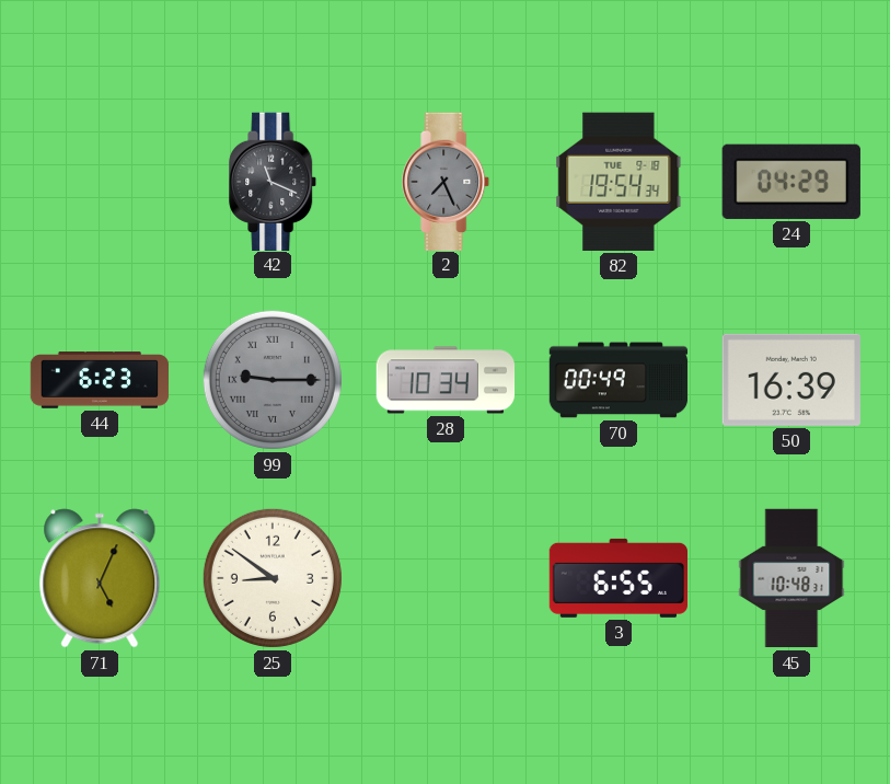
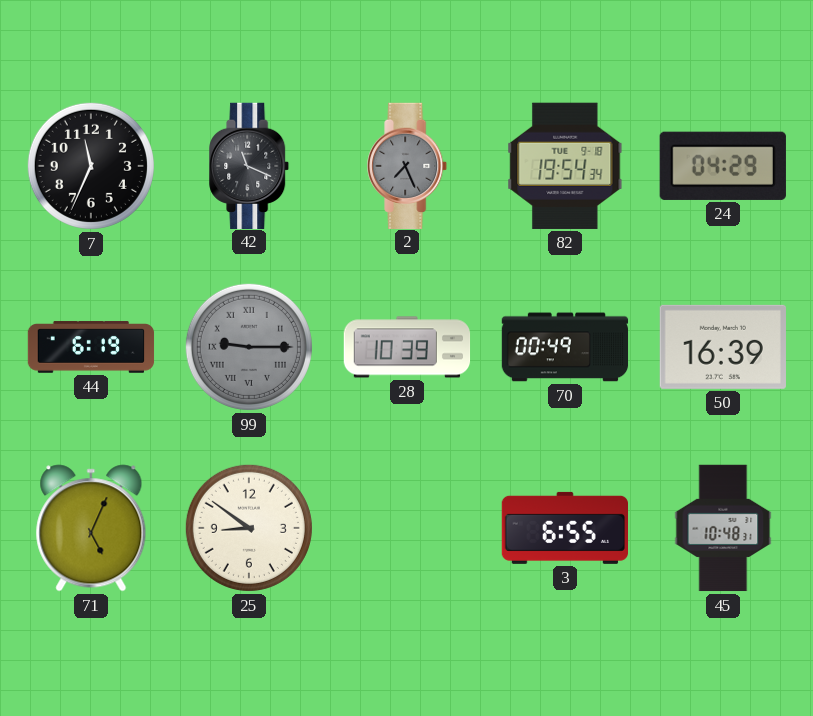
7: none -> 11:34
44: 6:23 -> 6:19
28: 10:34 -> 10:39
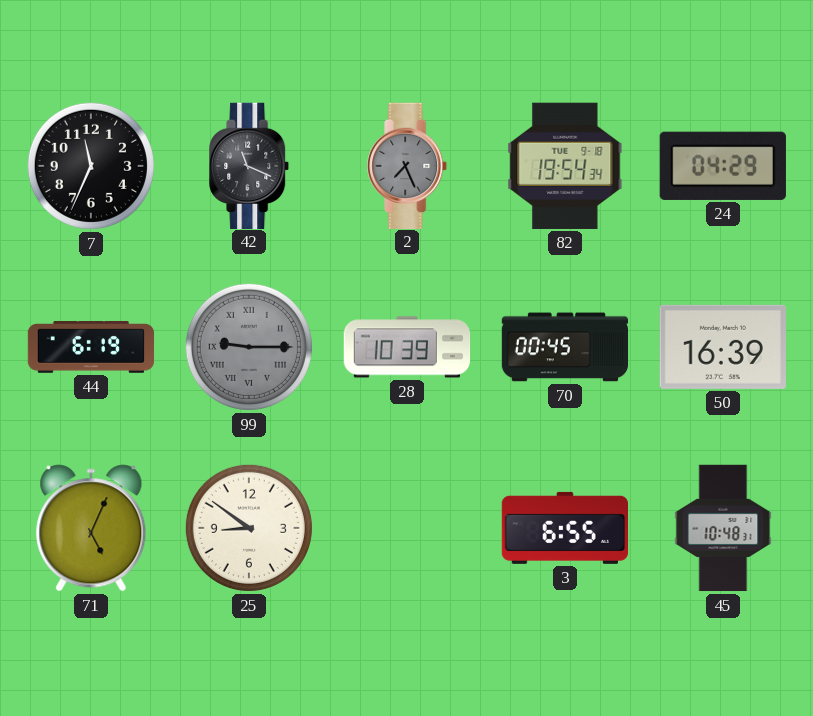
70: 00:49 -> 00:45
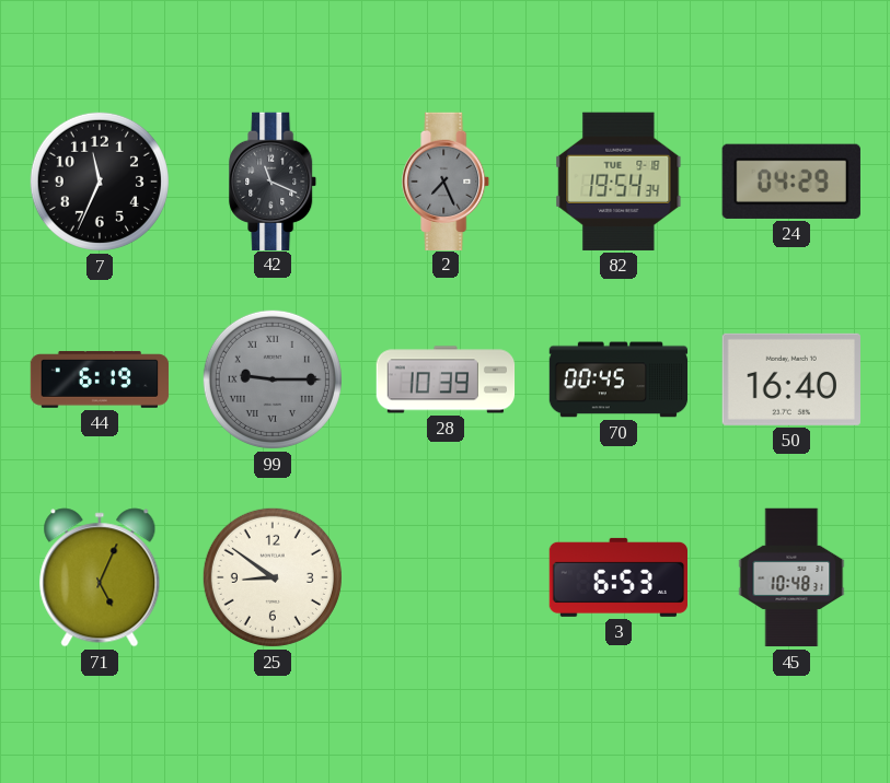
50: 16:39 -> 16:40
3: 6:55 -> 6:53
